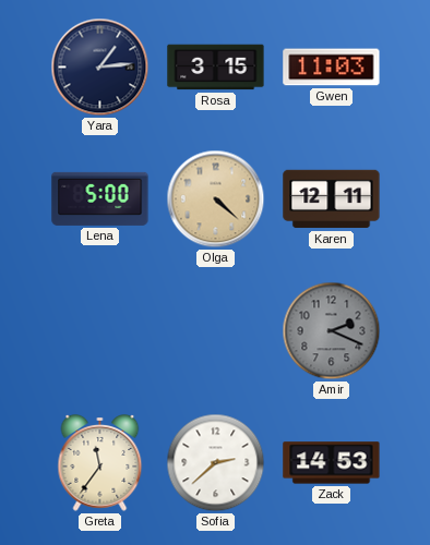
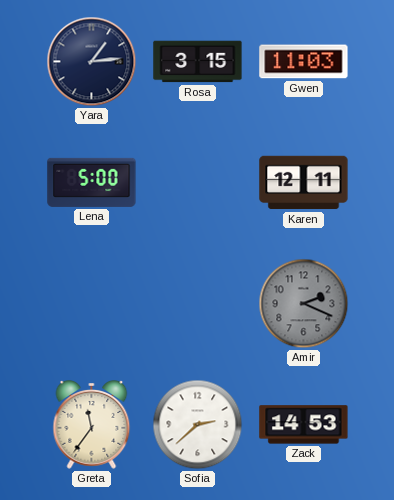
Olga: 4:22 -> none
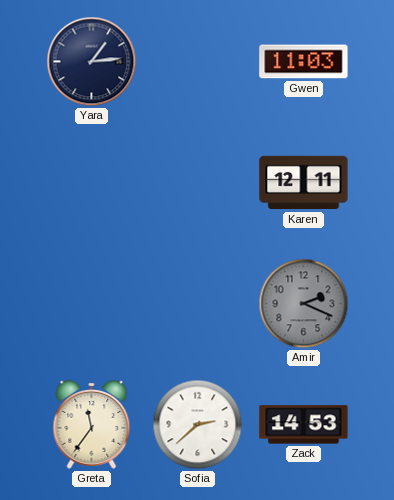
Rosa: 3:15 -> none
Lena: 5:00 -> none
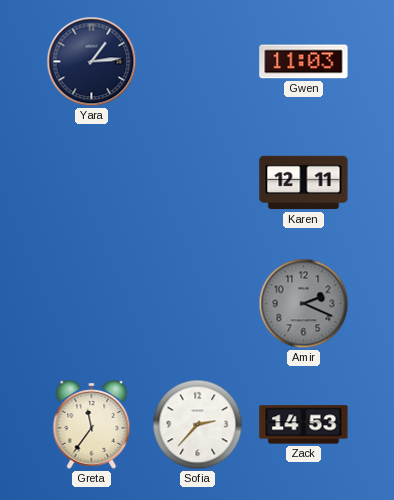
Sofia: 2:38 -> 2:37
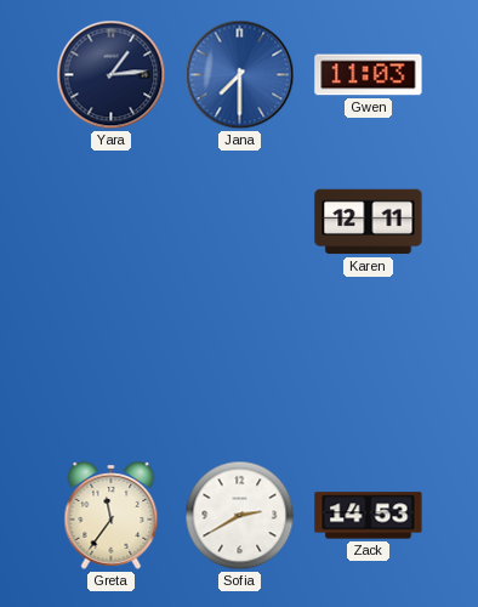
Jana: none -> 7:30
Amir: 2:19 -> none
Sofia: 2:37 -> 2:40
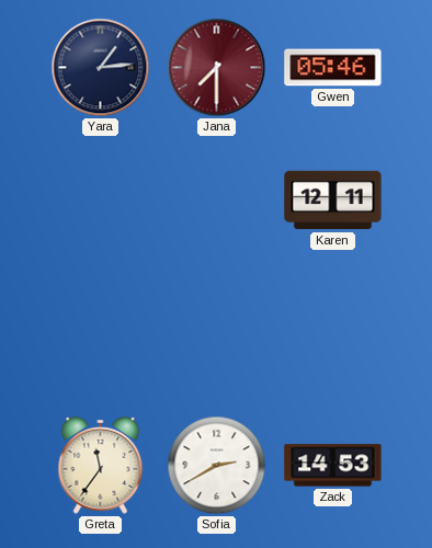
Jana dial: blue -> burgundy
Gwen: 11:03 -> 05:46
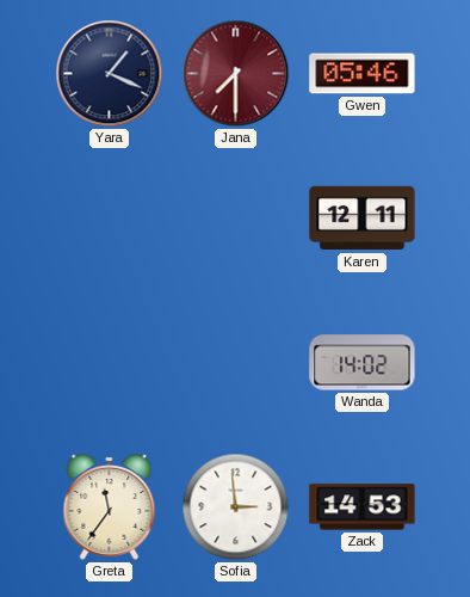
Yara: 1:14 -> 1:19
Wanda: none -> 14:02
Sofia: 2:40 -> 2:59
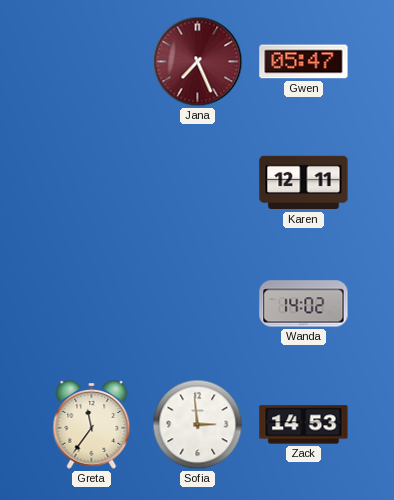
Yara: 1:19 -> none
Jana: 7:30 -> 7:26
Gwen: 05:46 -> 05:47
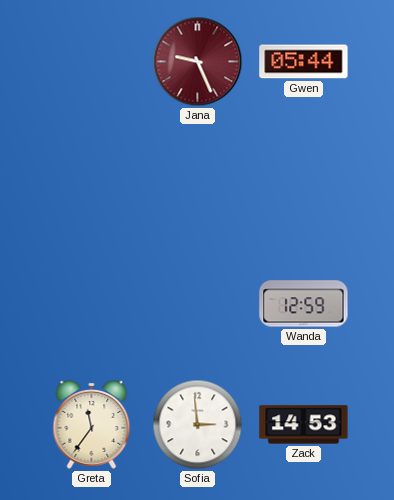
Jana: 7:26 -> 9:26
Gwen: 05:47 -> 05:44
Karen: 12:11 -> none
Wanda: 14:02 -> 12:59
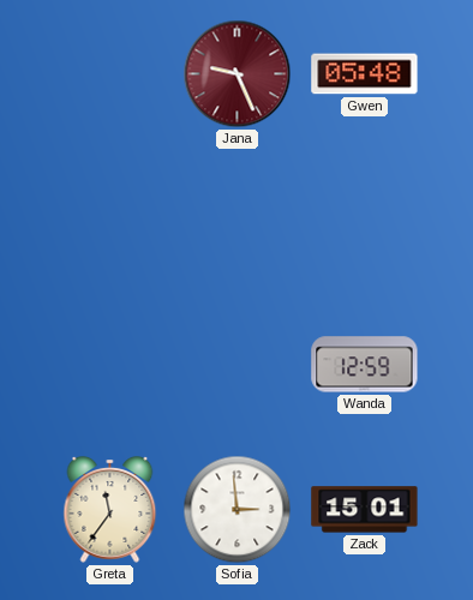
Gwen: 05:44 -> 05:48
Zack: 14:53 -> 15:01
